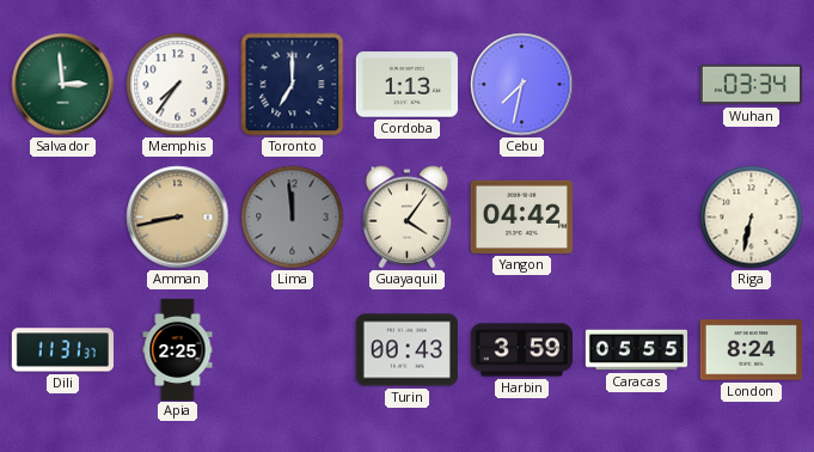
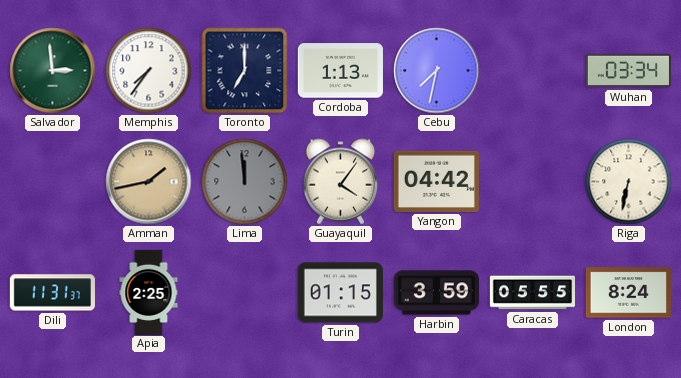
Amman: 8:43 -> 1:43
Turin: 00:43 -> 01:15
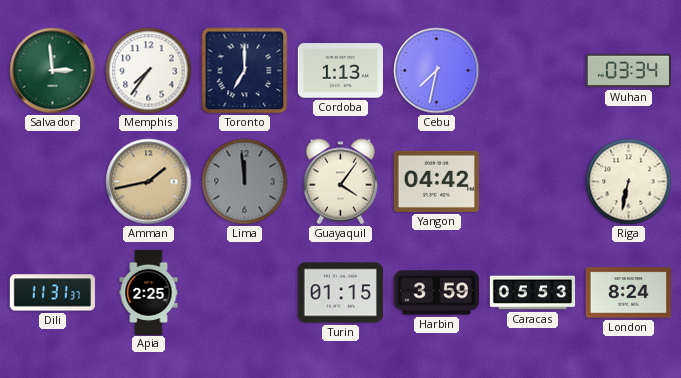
Caracas: 05:55 -> 05:53
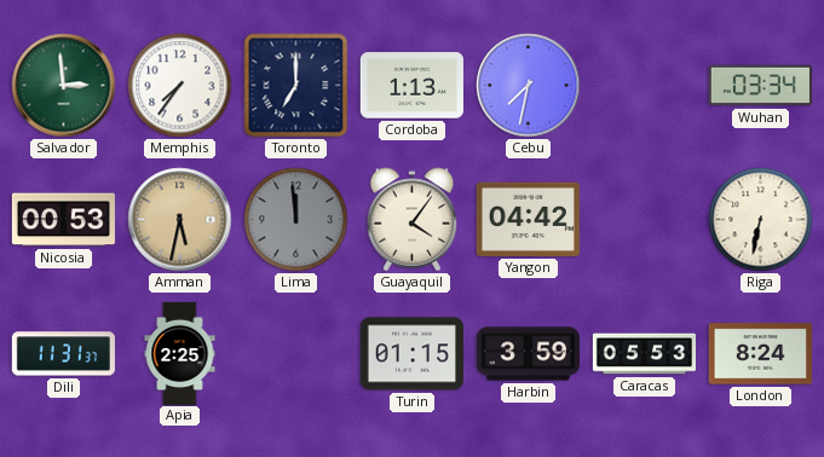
Nicosia: none -> 00:53
Amman: 1:43 -> 5:32
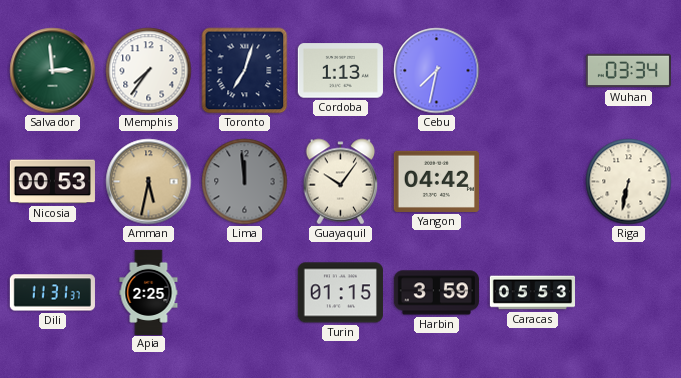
Toronto: 7:00 -> 7:03
Guayaquil: 4:06 -> 10:06
London: 8:24 -> none
